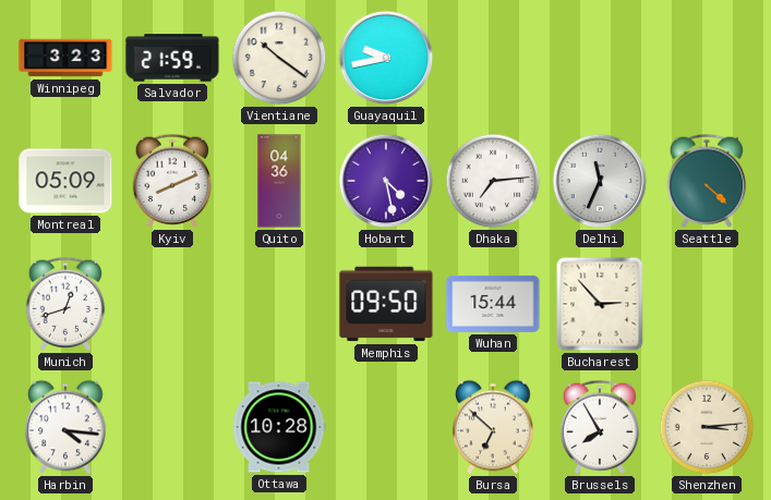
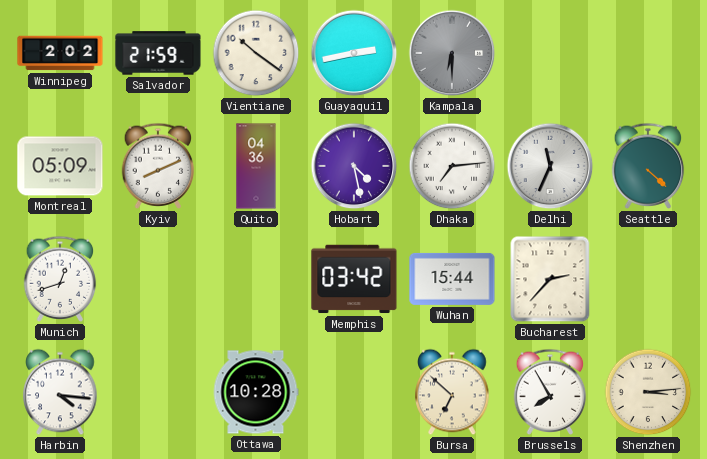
Winnipeg: 3:23 -> 2:02
Guayaquil: 9:43 -> 2:43
Kampala: none -> 6:30
Memphis: 09:50 -> 03:42
Bucharest: 2:53 -> 2:37
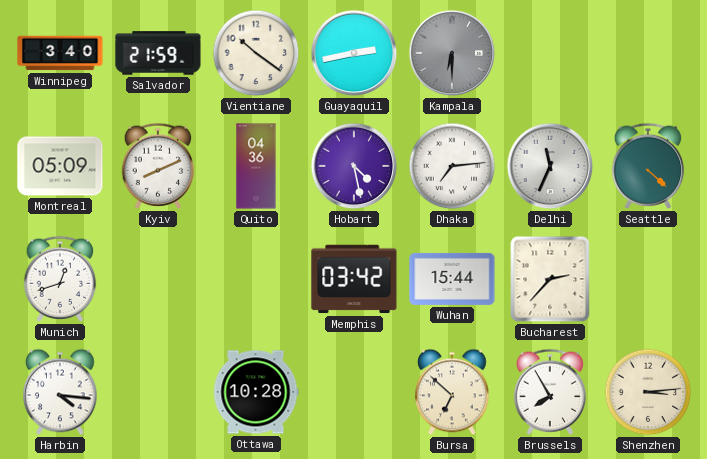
Winnipeg: 2:02 -> 3:40
